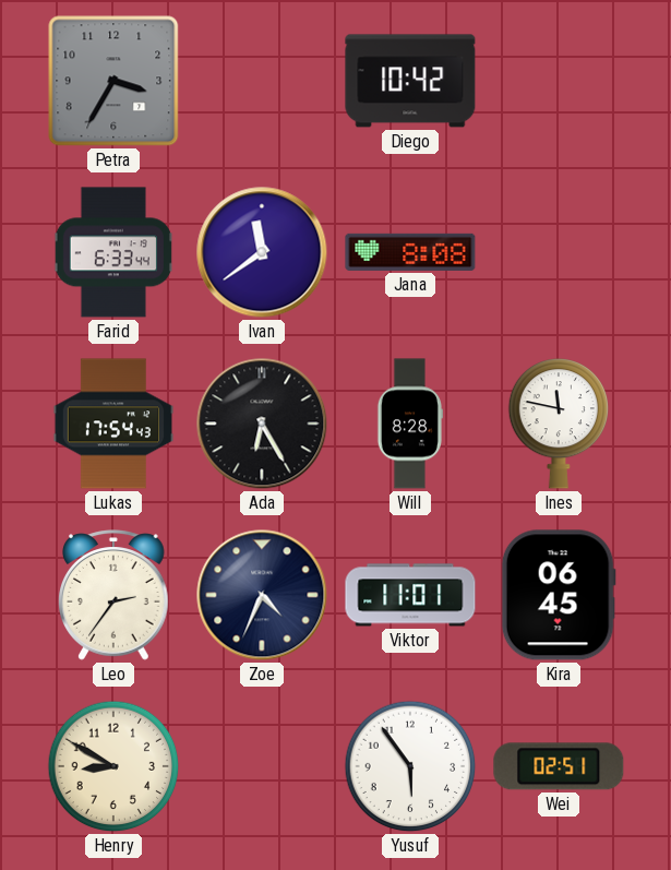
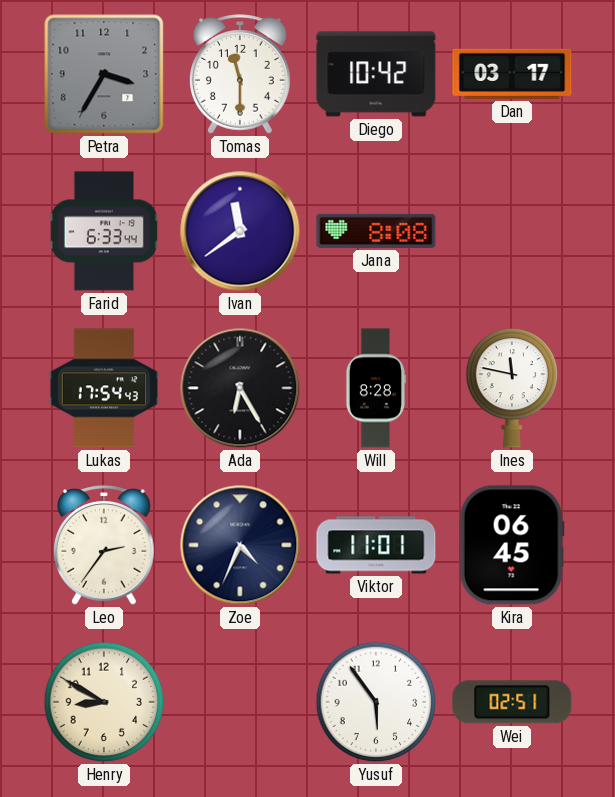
Tomas: none -> 11:30
Dan: none -> 03:17
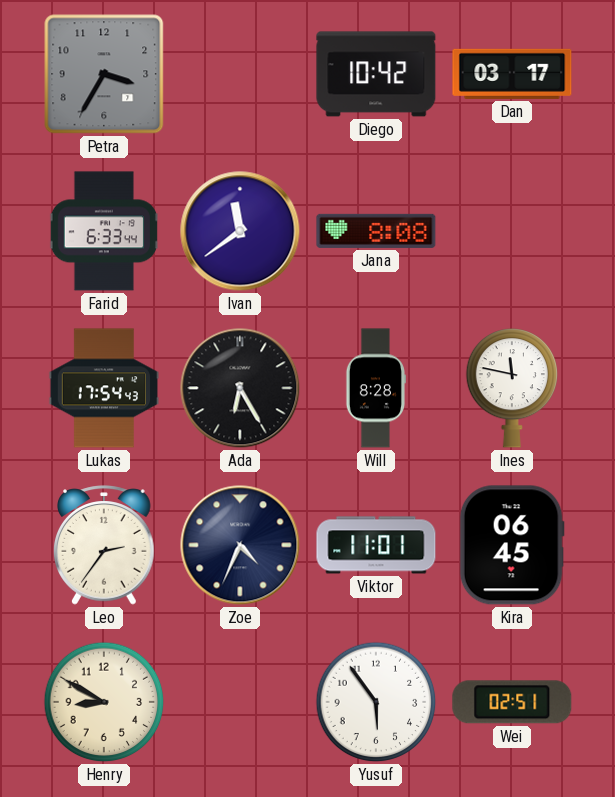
Tomas: 11:30 -> none
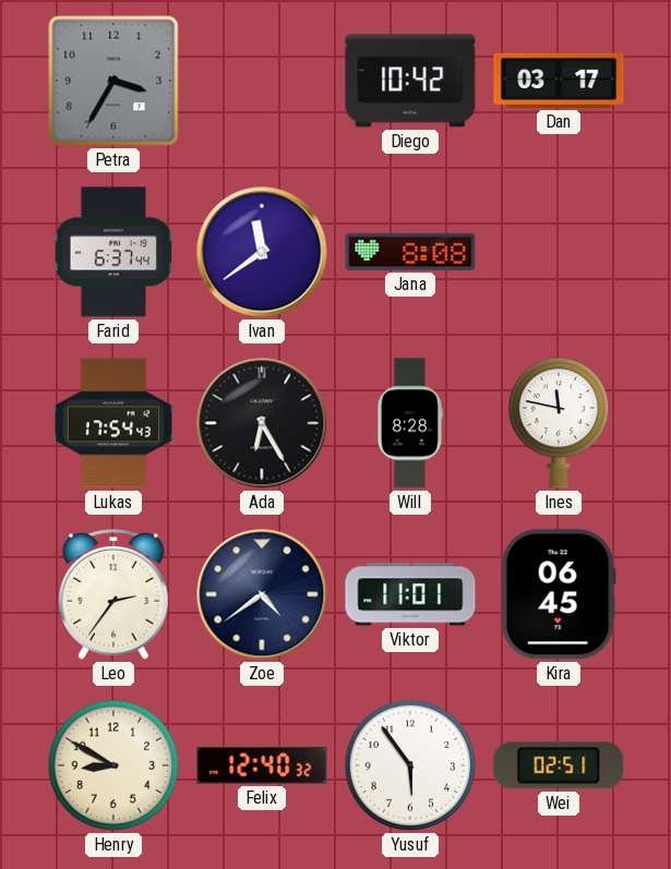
Farid: 6:33 -> 6:37
Zoe: 4:34 -> 4:39
Felix: none -> 12:40
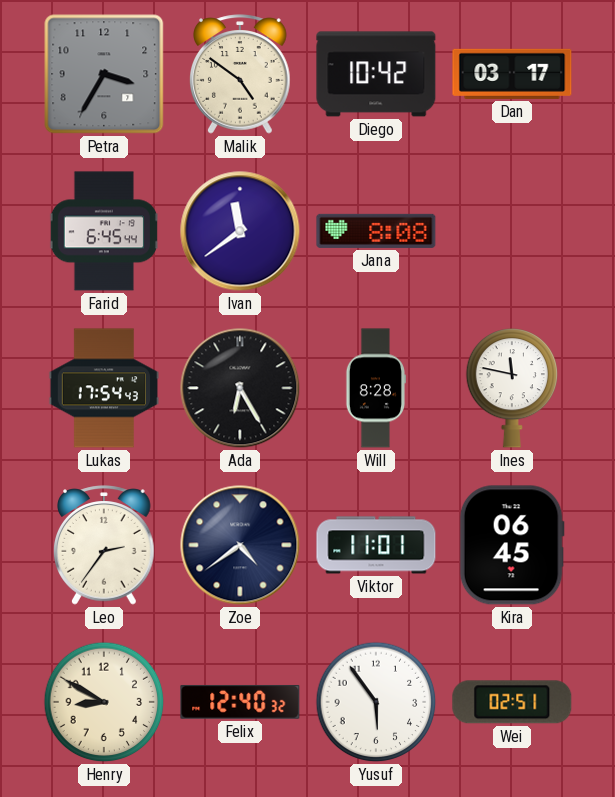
Malik: none -> 4:51
Farid: 6:37 -> 6:45
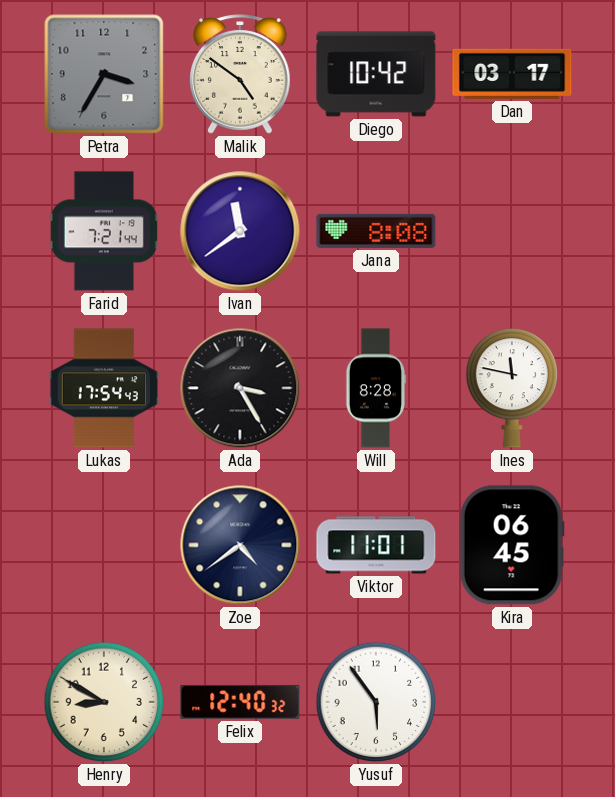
Farid: 6:45 -> 7:21
Ada: 6:25 -> 3:25
Leo: 2:36 -> none
Wei: 02:51 -> none
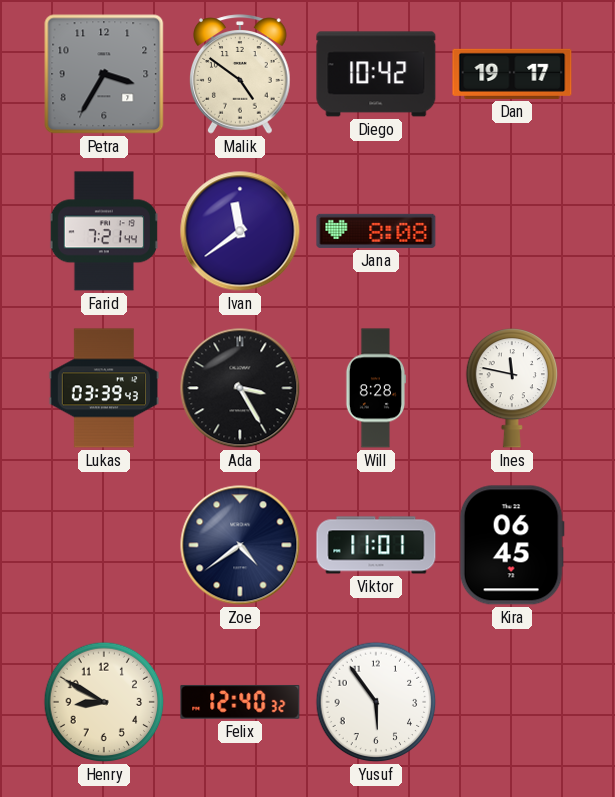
Dan: 03:17 -> 19:17
Lukas: 17:54 -> 03:39
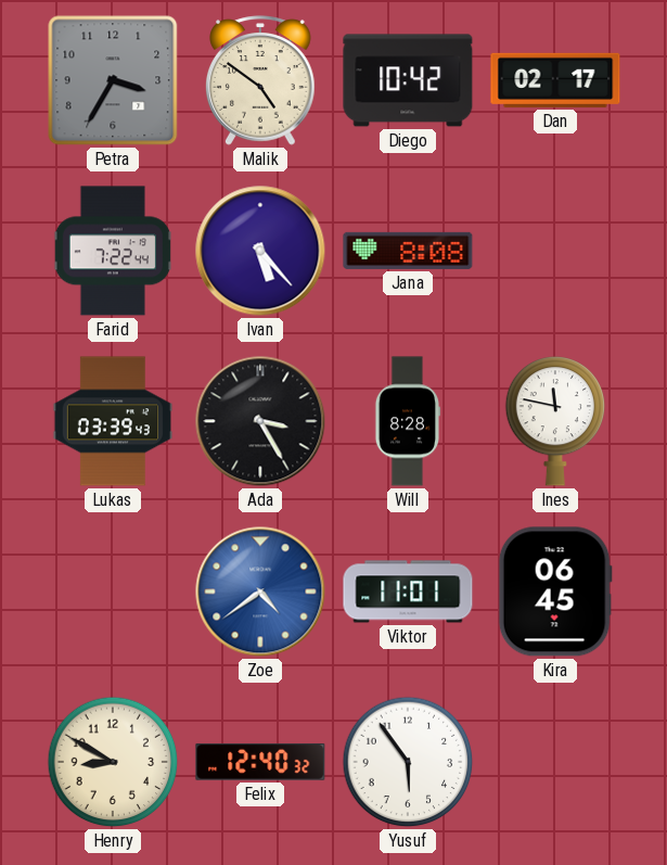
Dan: 19:17 -> 02:17
Farid: 7:21 -> 7:22
Ivan: 11:39 -> 5:23
Zoe dial: navy -> blue
